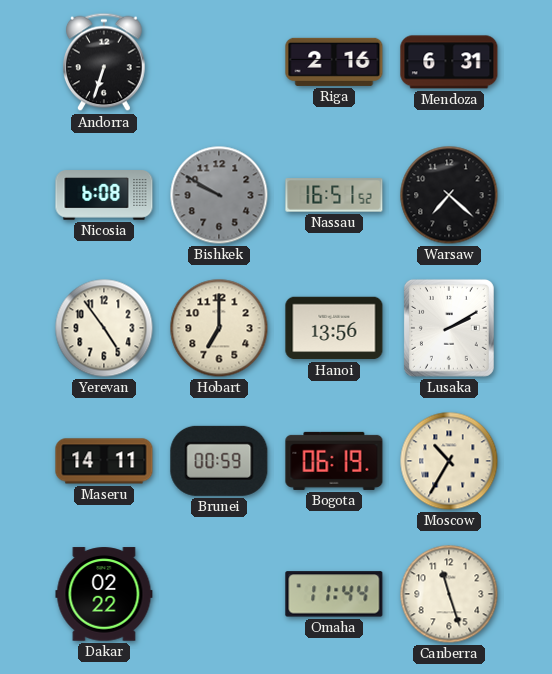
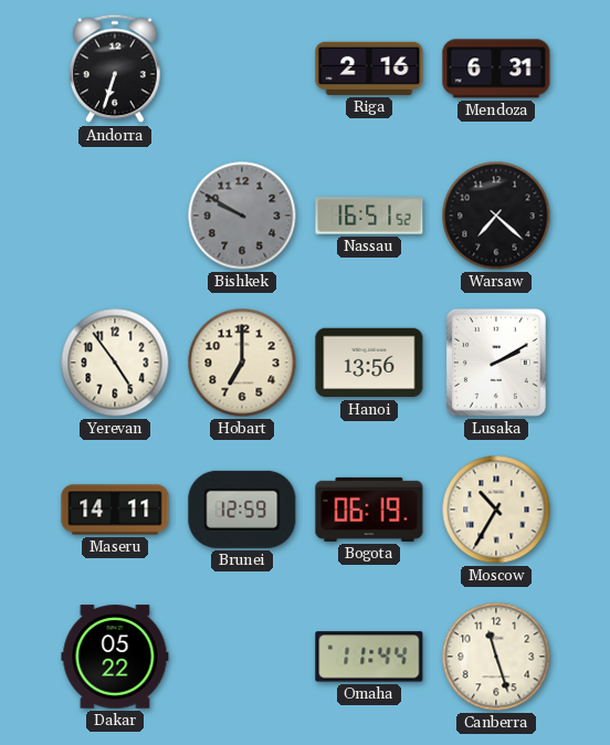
Nicosia: 6:08 -> none
Brunei: 00:59 -> 12:59
Dakar: 02:22 -> 05:22
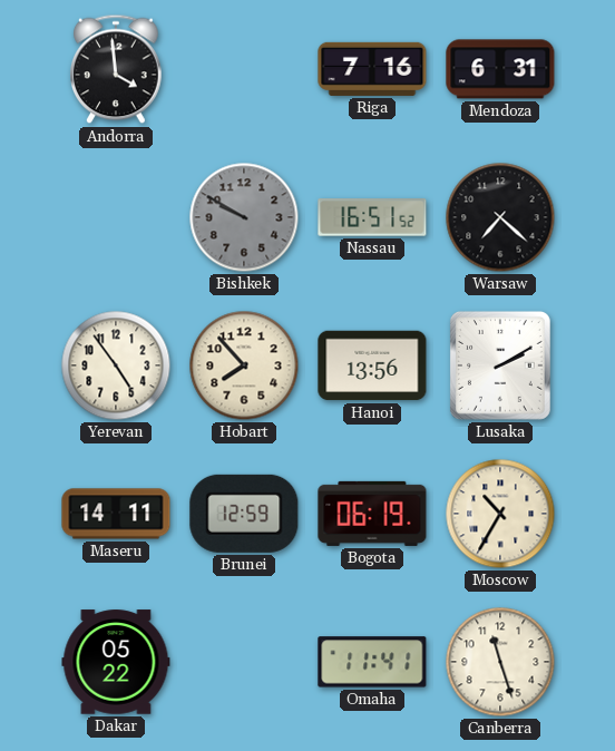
Andorra: 6:33 -> 3:59
Riga: 2:16 -> 7:16
Hobart: 7:00 -> 7:53
Omaha: 11:44 -> 11:41
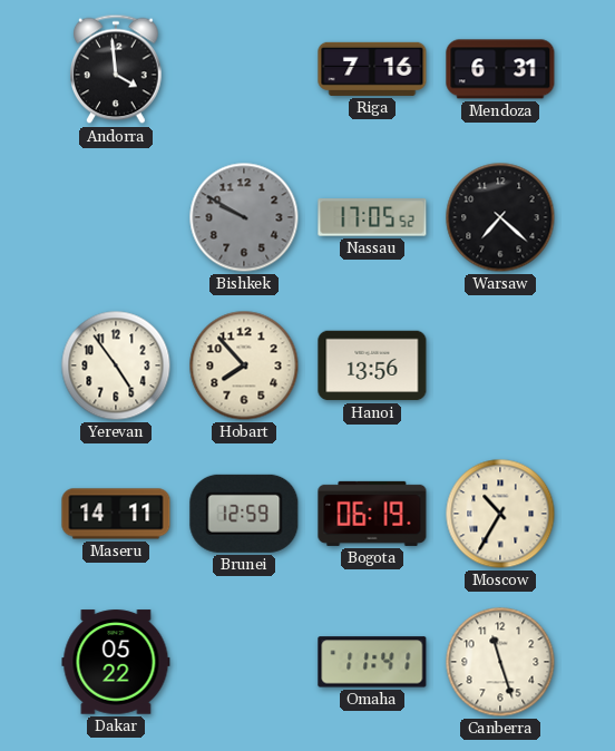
Nassau: 16:51 -> 17:05
Lusaka: 2:10 -> none
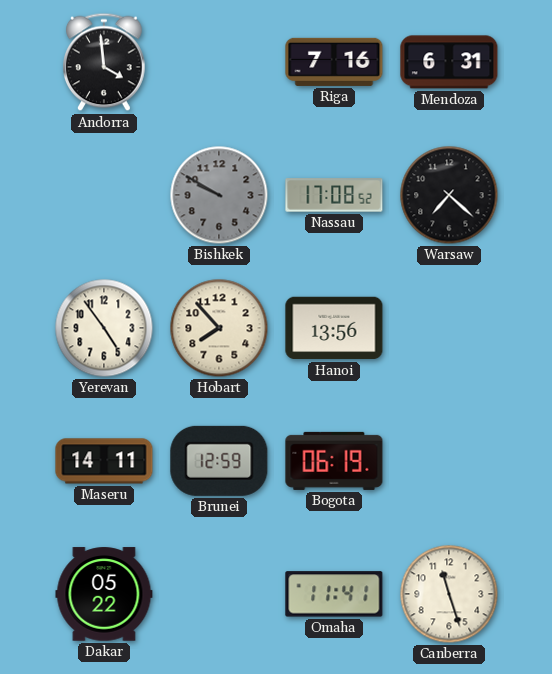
Nassau: 17:05 -> 17:08
Moscow: 10:35 -> none
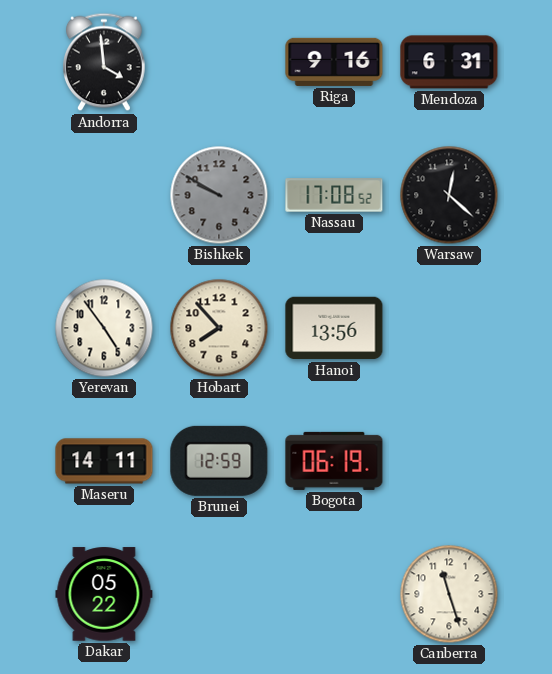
Riga: 7:16 -> 9:16
Warsaw: 7:22 -> 12:22
Omaha: 11:41 -> none
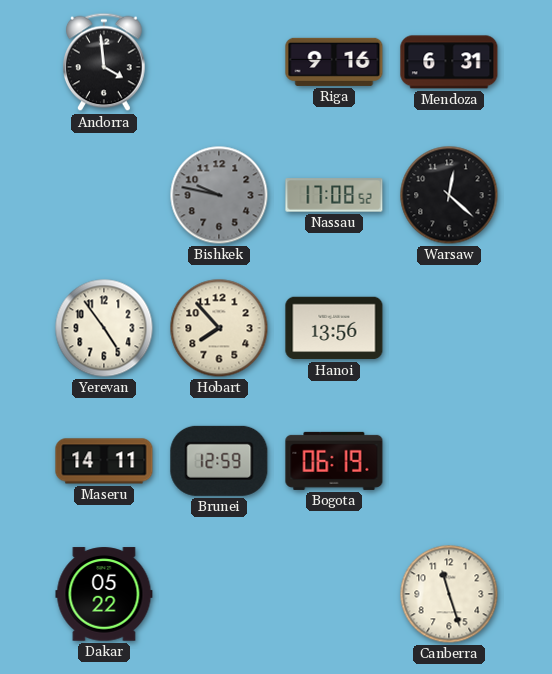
Bishkek: 9:50 -> 9:47
